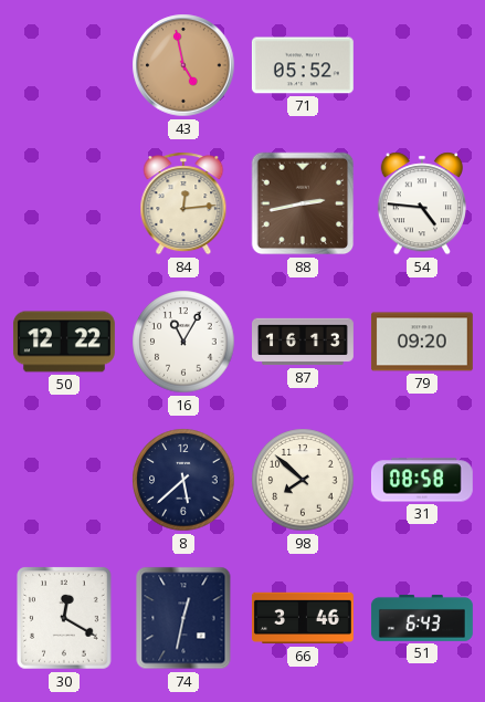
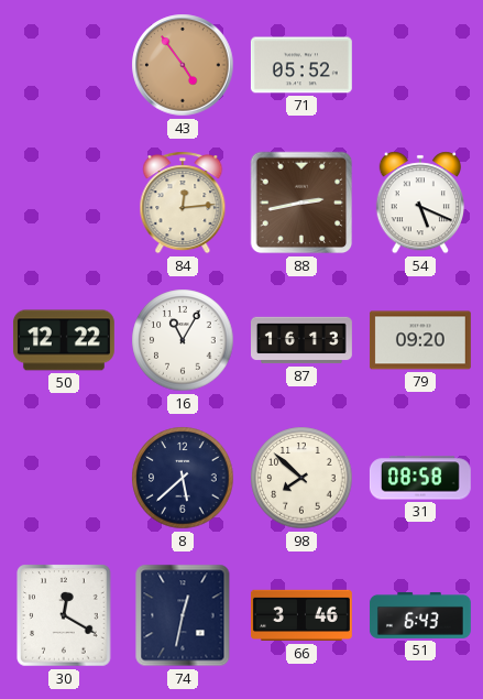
43: 4:58 -> 4:54
54: 4:46 -> 5:19
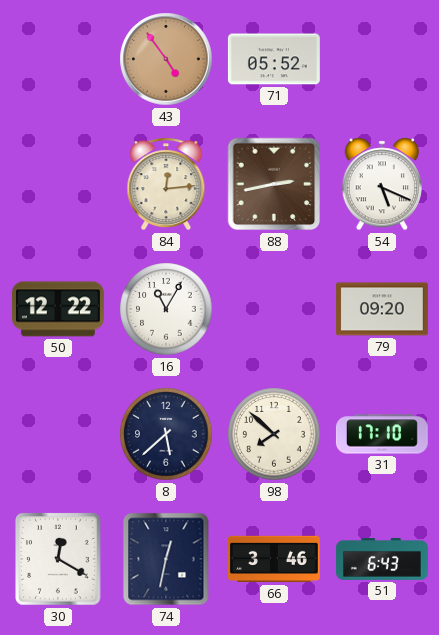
87: 16:13 -> none
31: 08:58 -> 17:10
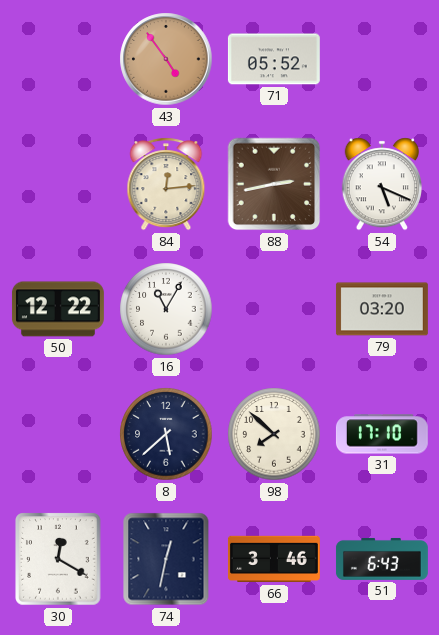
79: 09:20 -> 03:20
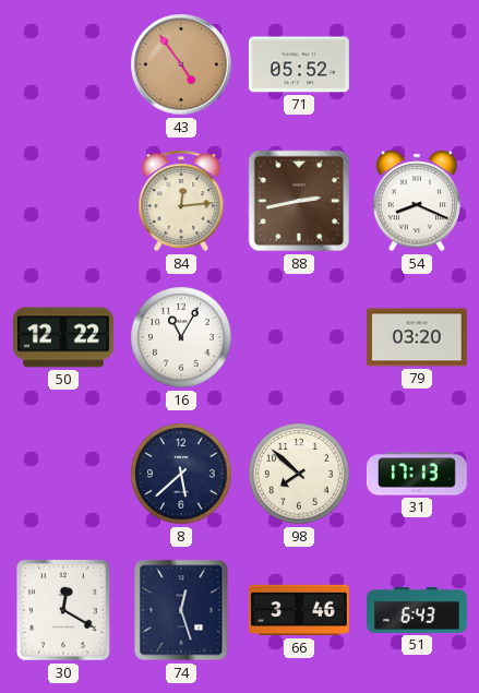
54: 5:19 -> 8:19
31: 17:10 -> 17:13
74: 12:32 -> 12:27
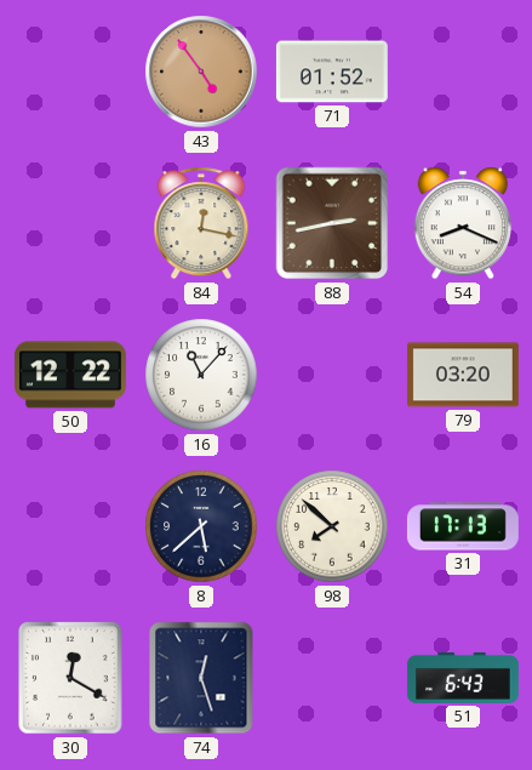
71: 05:52 -> 01:52
84: 12:14 -> 12:17
16: 11:05 -> 11:07
66: 3:46 -> none
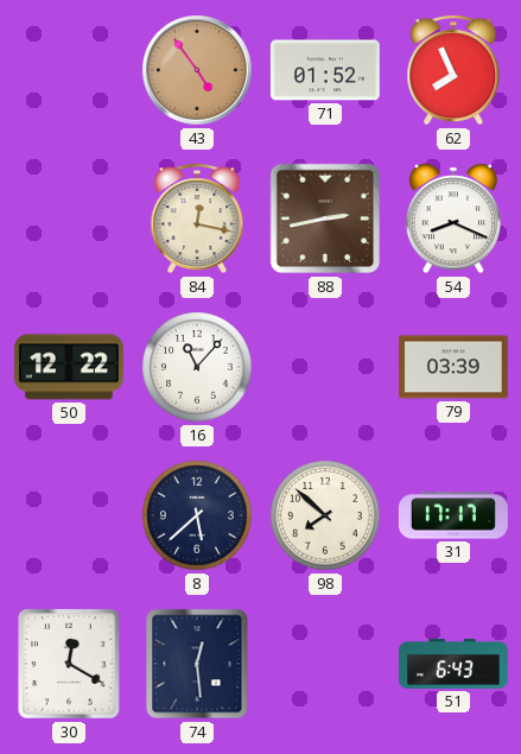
62: none -> 7:56
79: 03:20 -> 03:39
31: 17:13 -> 17:17
74: 12:27 -> 12:29
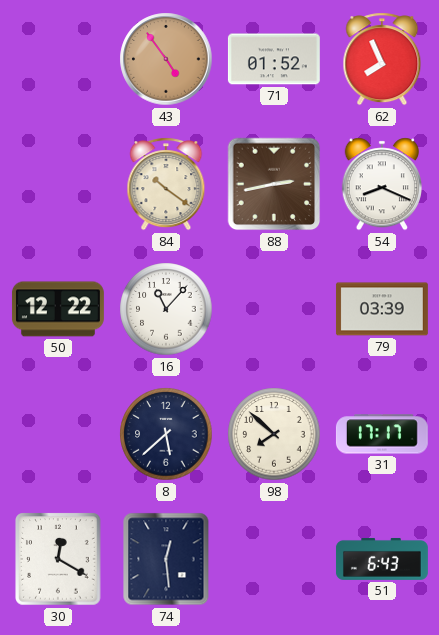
84: 12:17 -> 10:21
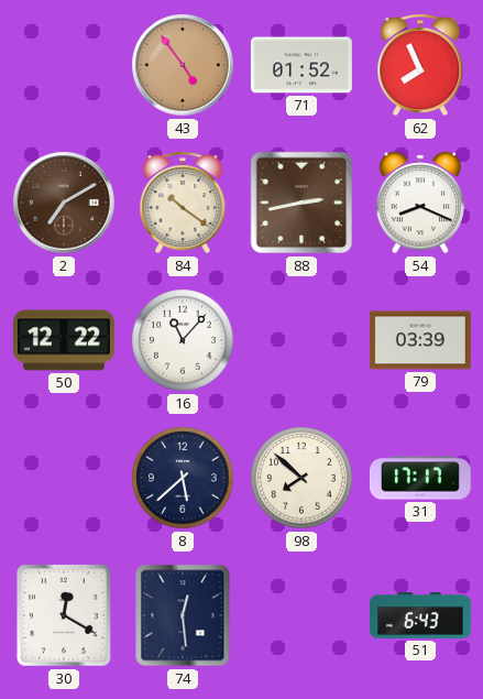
2: none -> 7:10
